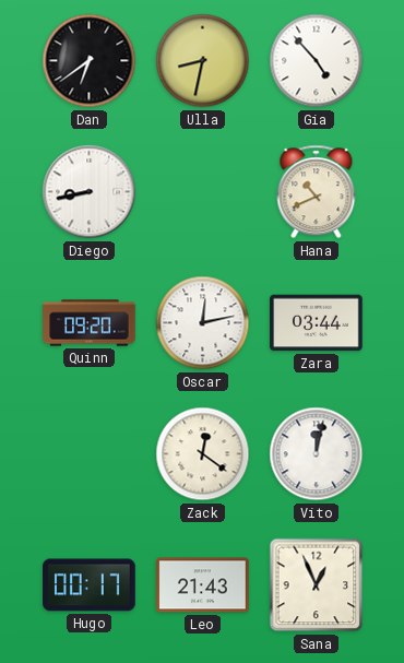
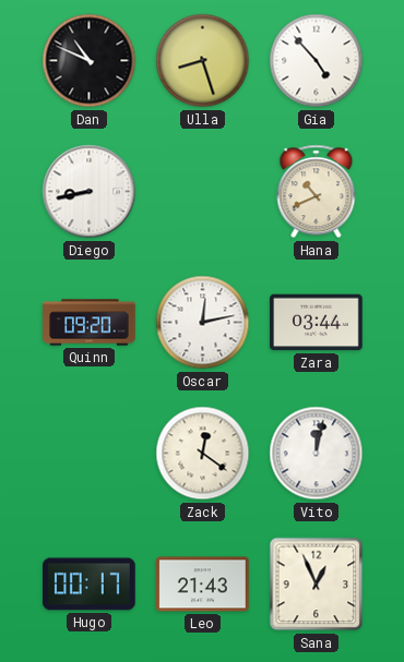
Dan: 6:39 -> 10:49
Ulla: 8:32 -> 8:27
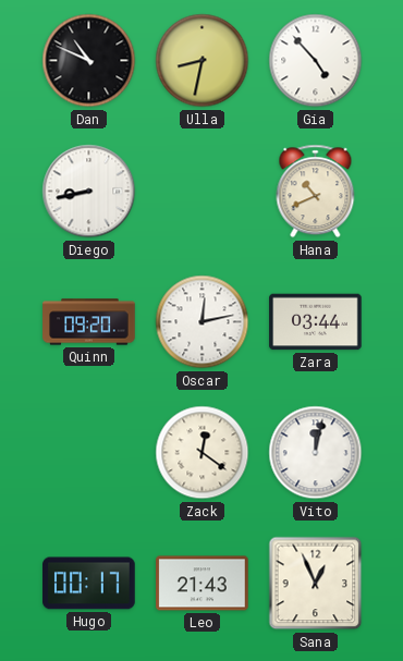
Ulla: 8:27 -> 8:32
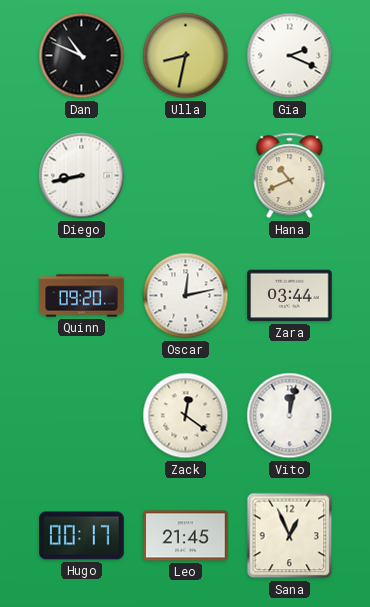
Gia: 4:53 -> 2:19
Leo: 21:43 -> 21:45
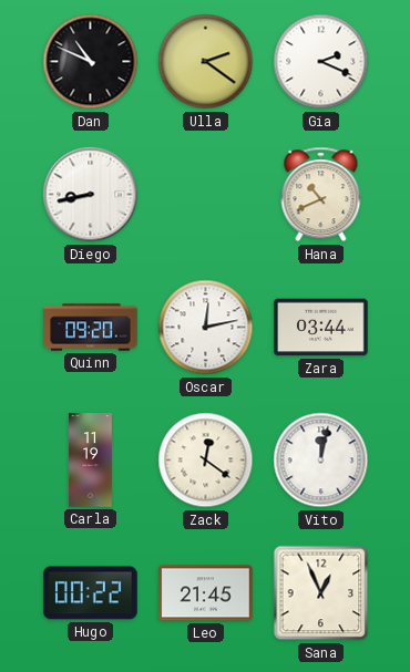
Ulla: 8:32 -> 2:21
Carla: none -> 11:19
Hugo: 00:17 -> 00:22
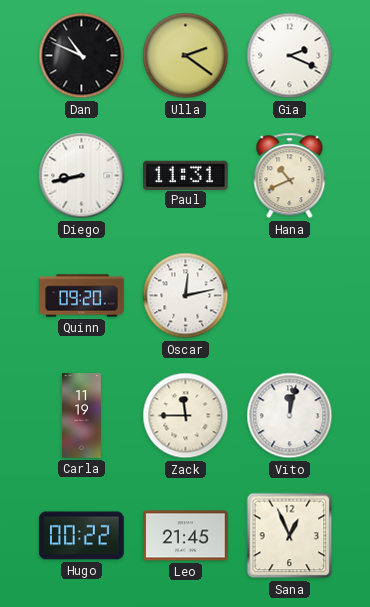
Paul: none -> 11:31
Zara: 03:44 -> none
Zack: 12:21 -> 11:45
